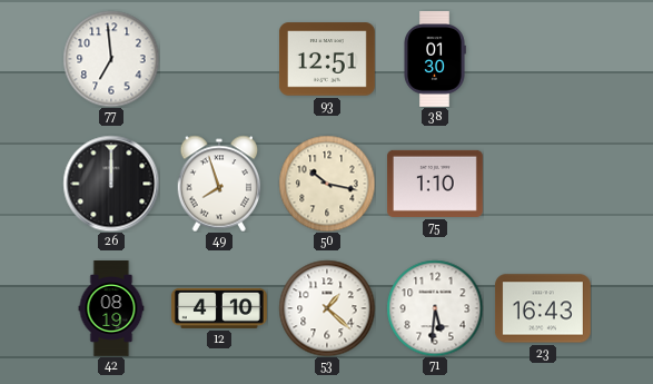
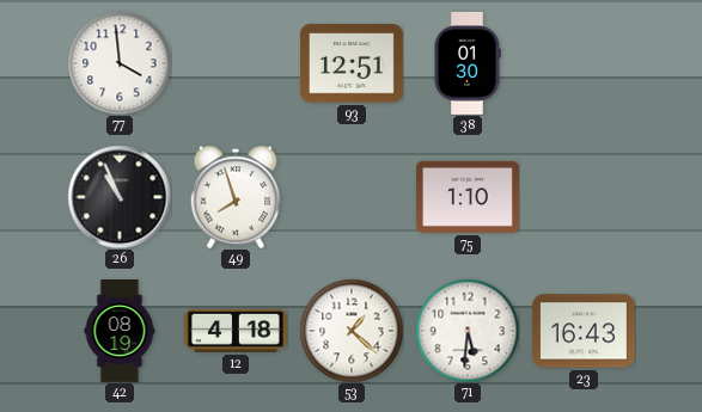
77: 6:59 -> 3:59
26: 12:00 -> 10:56
50: 10:17 -> none
12: 4:10 -> 4:18
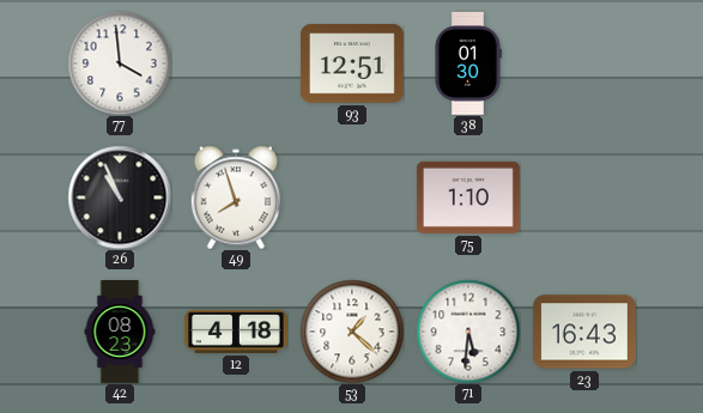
42: 08:19 -> 08:23
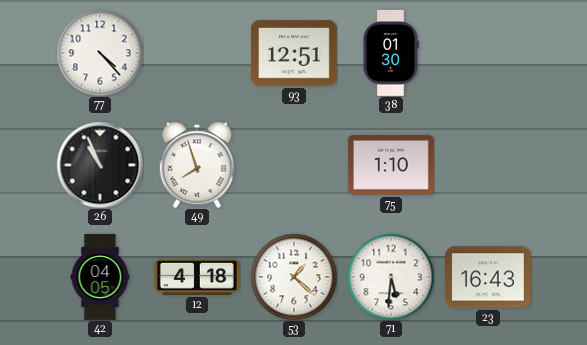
77: 3:59 -> 4:23
42: 08:23 -> 04:05
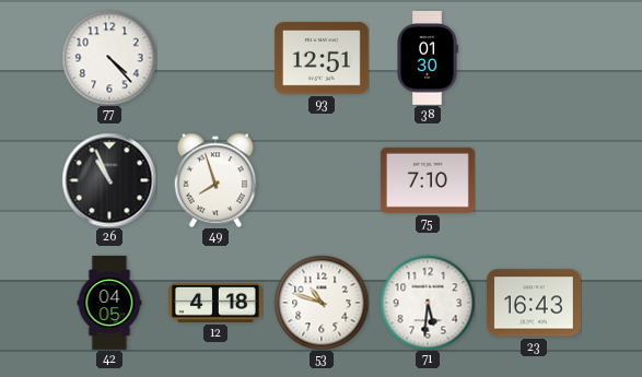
75: 1:10 -> 7:10
53: 1:22 -> 10:48
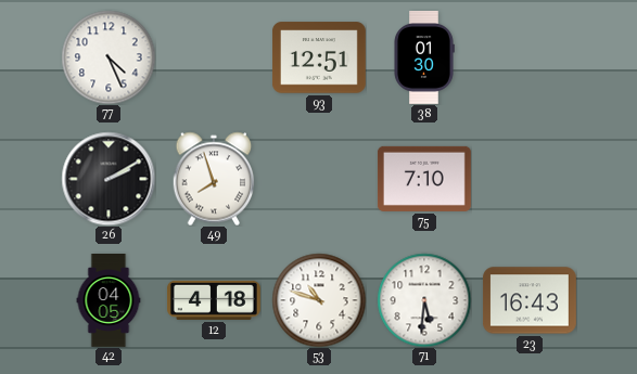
77: 4:23 -> 4:26
26: 10:56 -> 2:10
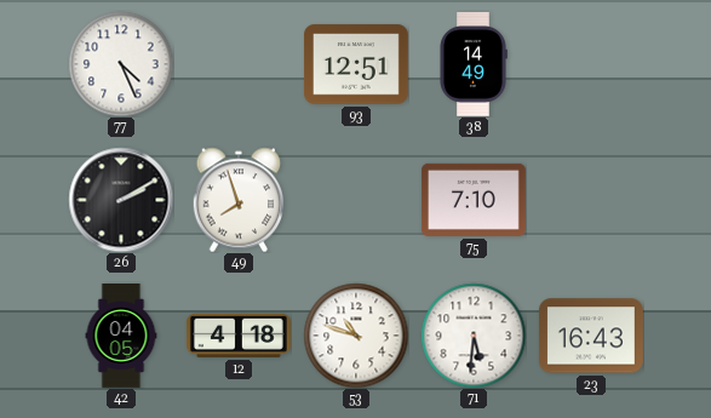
38: 01:30 -> 14:49
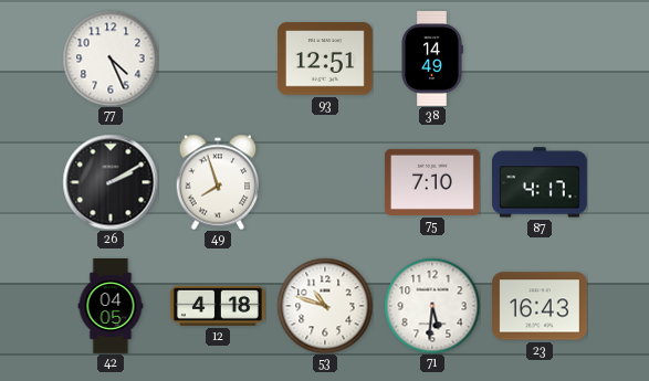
87: none -> 4:17
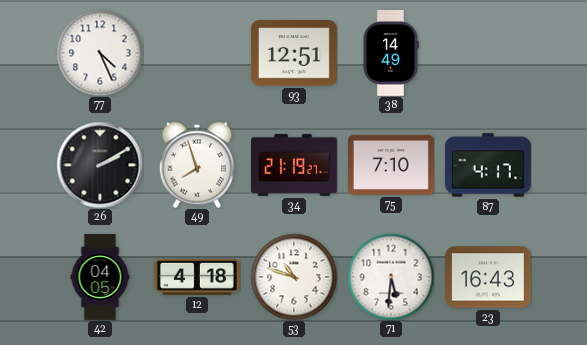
34: none -> 21:19
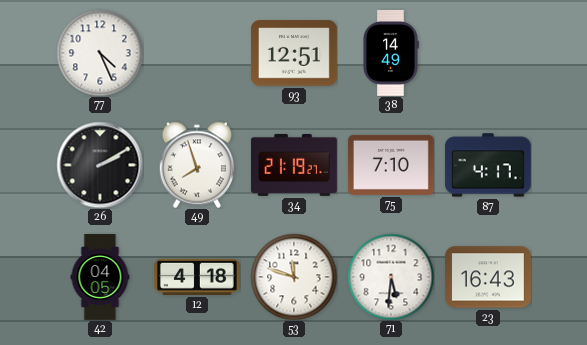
53: 10:48 -> 11:48
